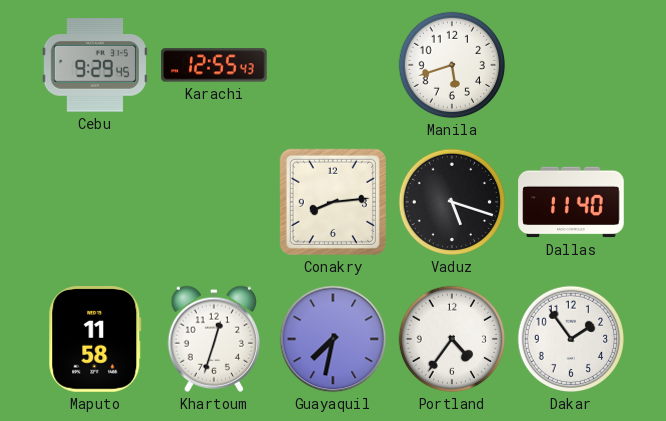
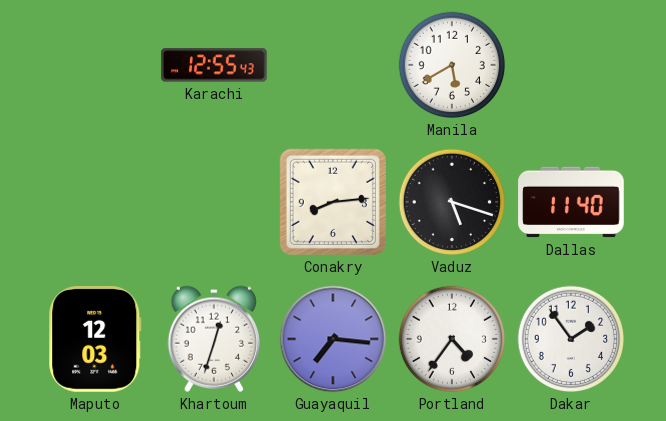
Cebu: 9:29 -> none
Manila: 5:42 -> 5:40
Maputo: 11:58 -> 12:03
Guayaquil: 7:32 -> 7:16
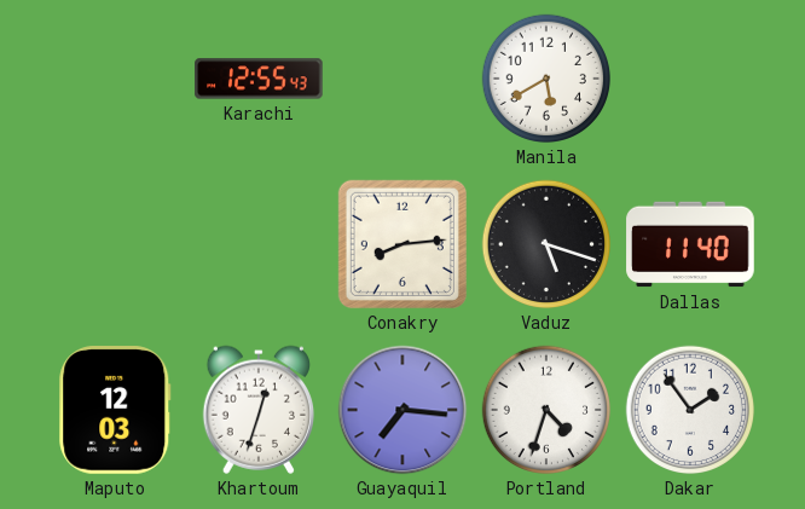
Portland: 4:36 -> 4:33
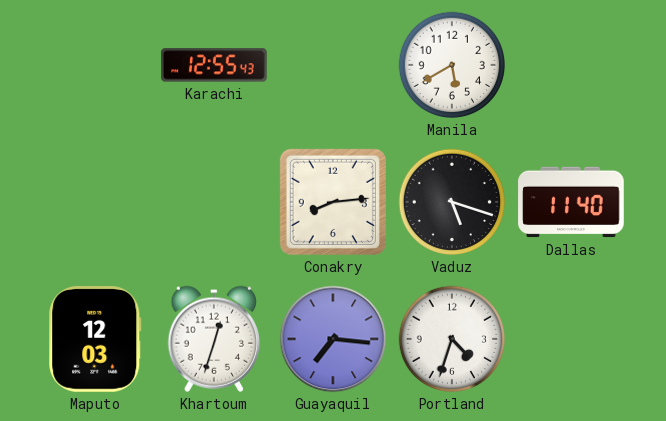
Dakar: 1:54 -> none
